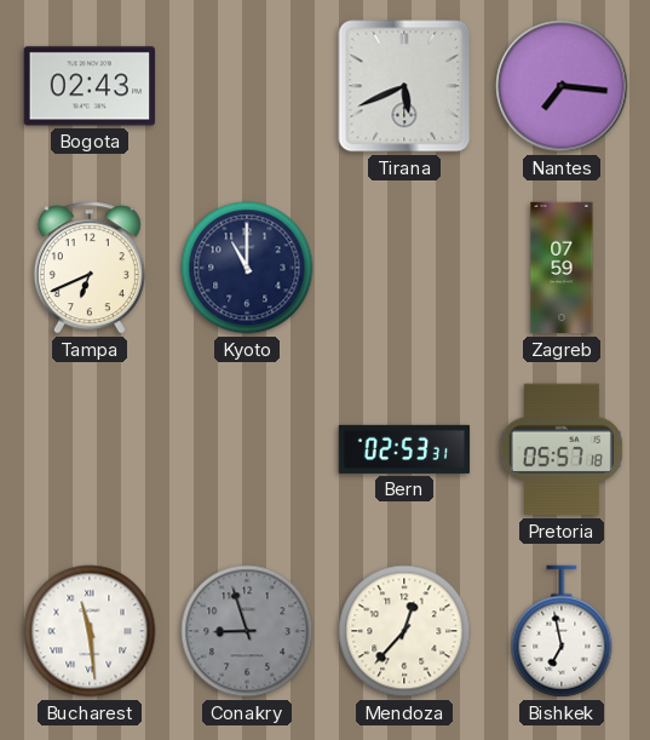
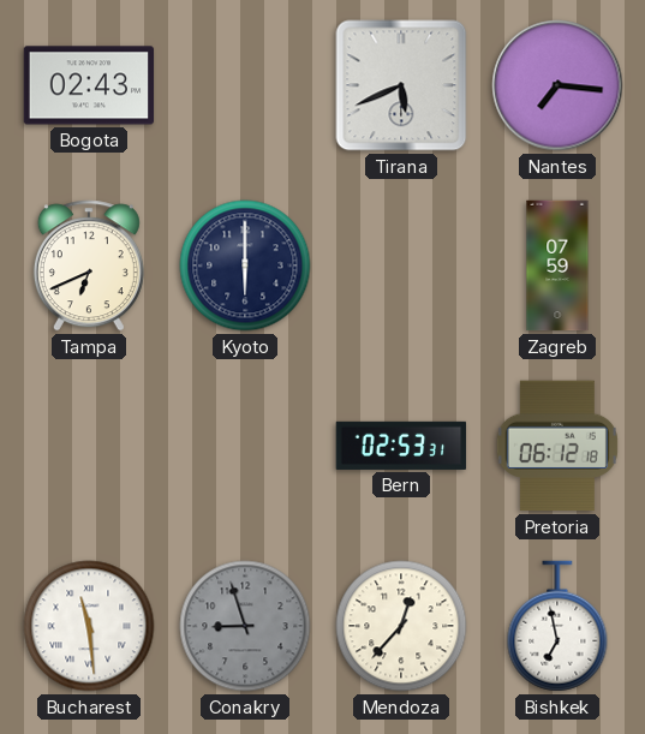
Kyoto: 11:00 -> 6:00
Pretoria: 05:57 -> 06:12
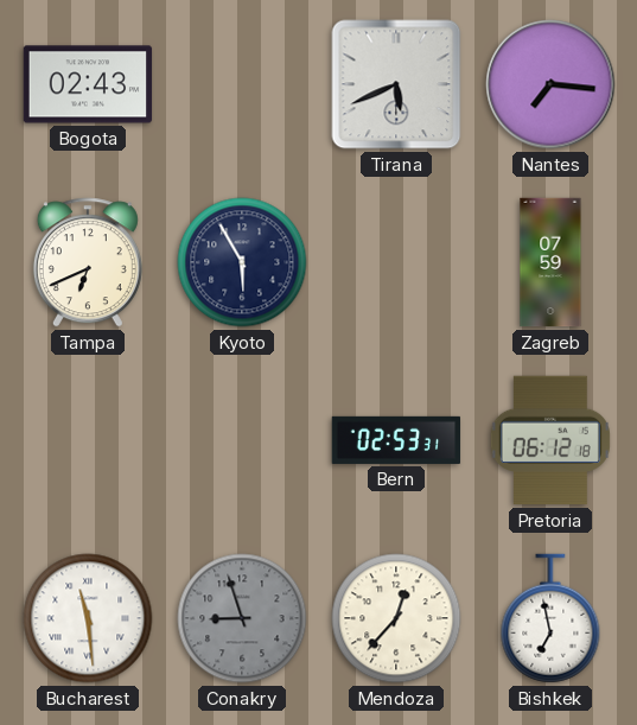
Kyoto: 6:00 -> 5:55
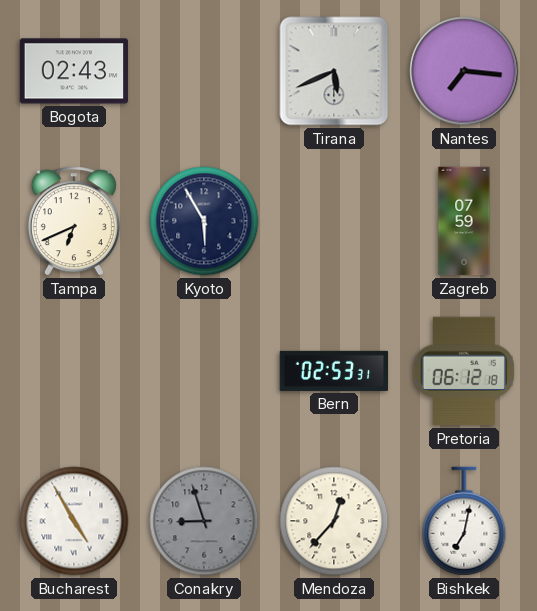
Bucharest: 11:29 -> 4:55
Bishkek: 6:58 -> 7:02
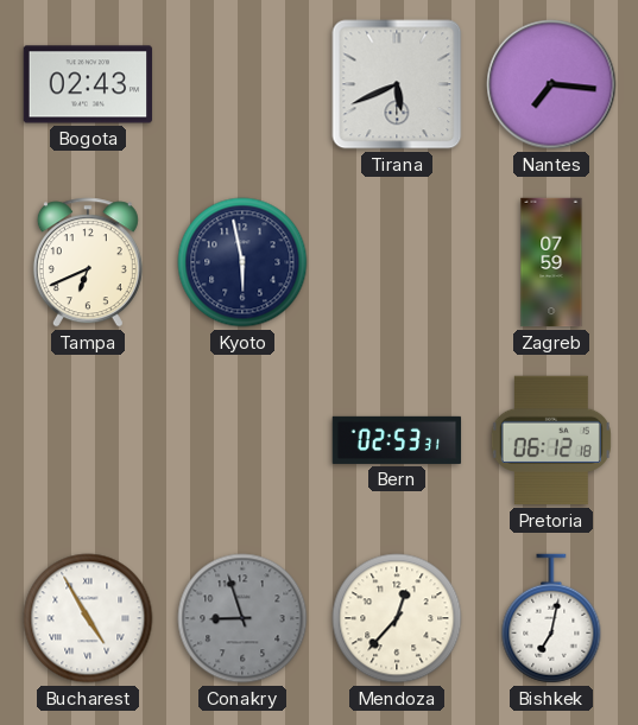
Kyoto: 5:55 -> 5:58
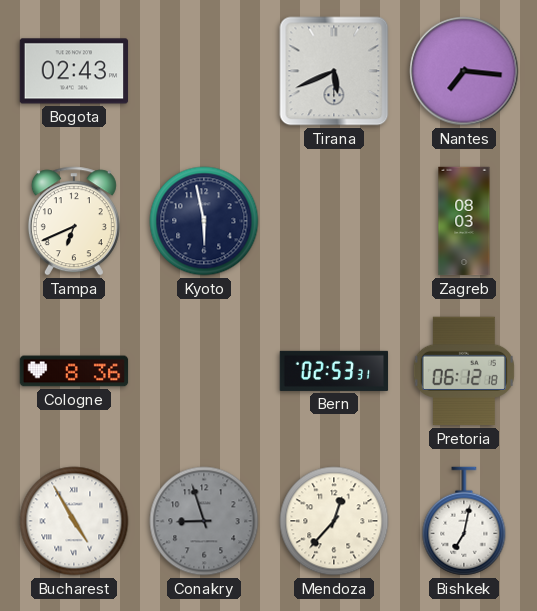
Zagreb: 07:59 -> 08:03
Cologne: none -> 8:36
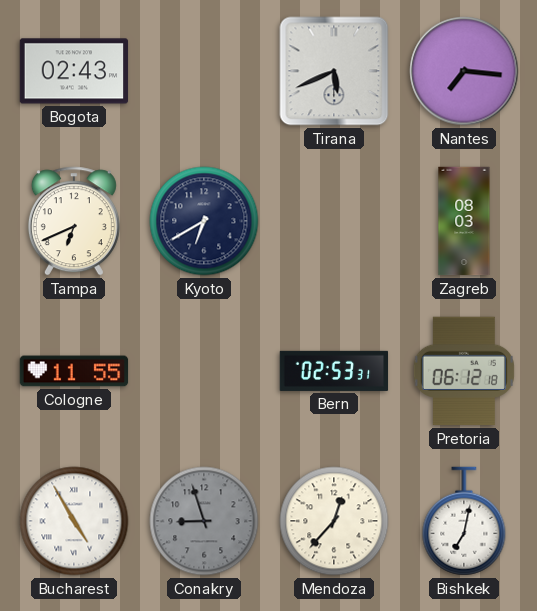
Kyoto: 5:58 -> 6:40
Cologne: 8:36 -> 11:55
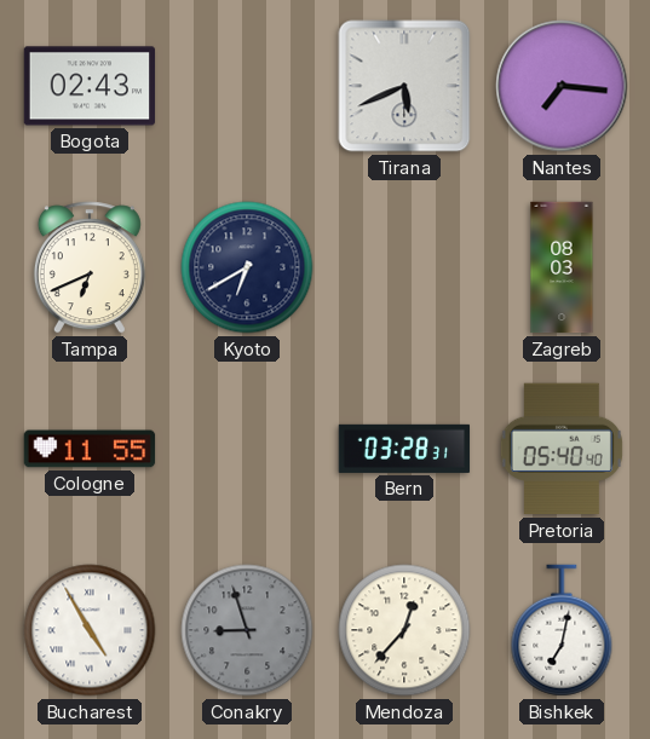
Bern: 02:53 -> 03:28
Pretoria: 06:12 -> 05:40
